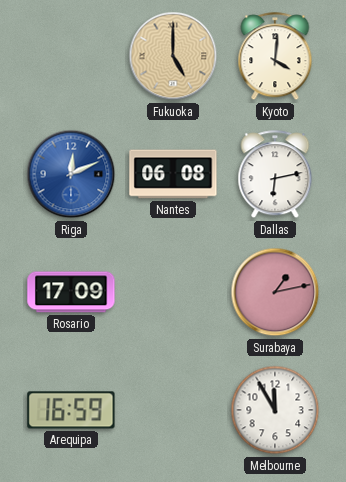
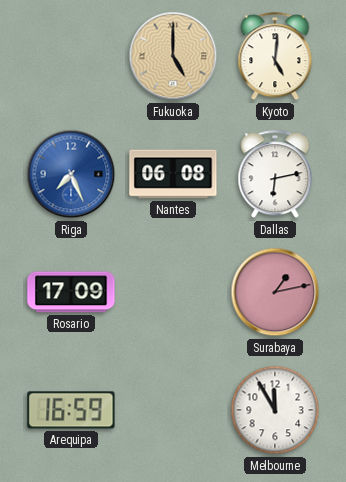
Kyoto: 4:01 -> 5:01
Riga: 12:11 -> 7:26
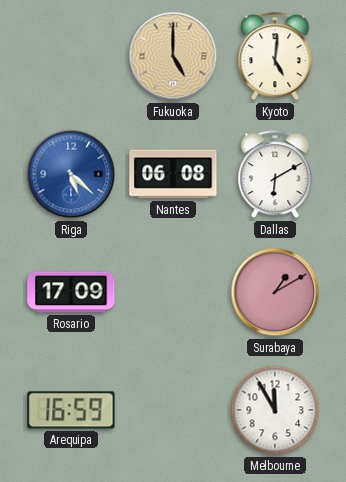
Riga: 7:26 -> 5:22
Dallas: 6:13 -> 6:10
Surabaya: 1:13 -> 1:10
